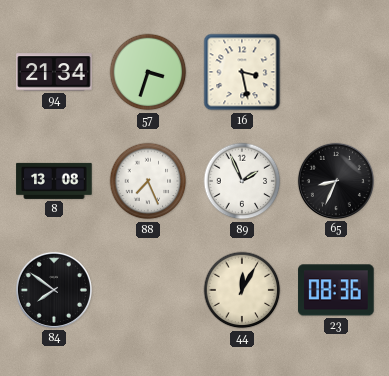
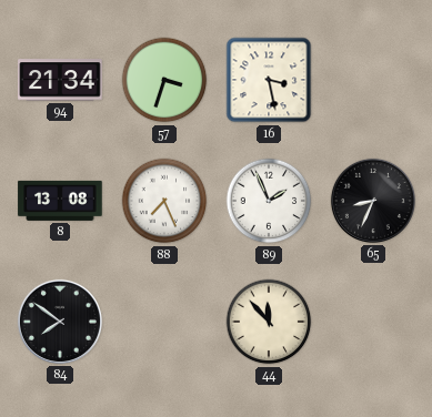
44: 12:05 -> 11:53
23: 08:36 -> none
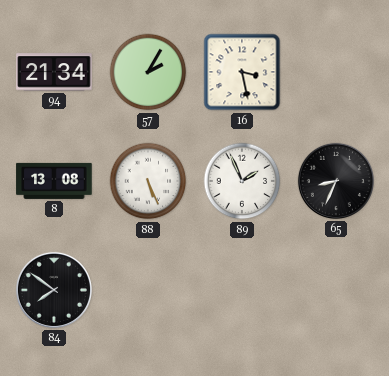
57: 3:33 -> 2:05
88: 7:26 -> 5:26
44: 11:53 -> none
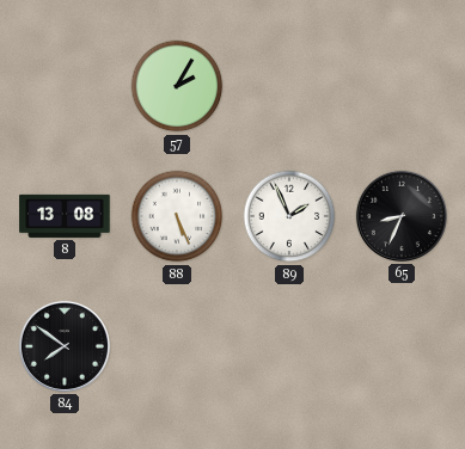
94: 21:34 -> none
16: 3:28 -> none
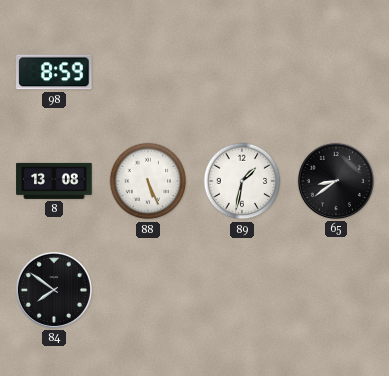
98: none -> 8:59
57: 2:05 -> none
89: 1:56 -> 1:32
65: 8:34 -> 8:39
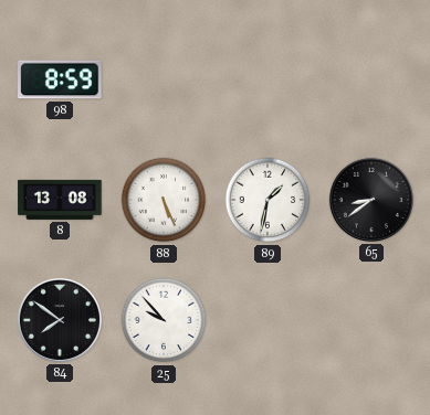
25: none -> 9:53
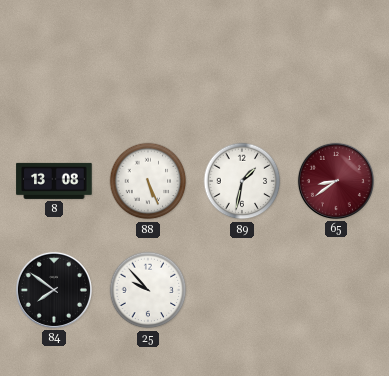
98: 8:59 -> none
65 dial: black -> burgundy
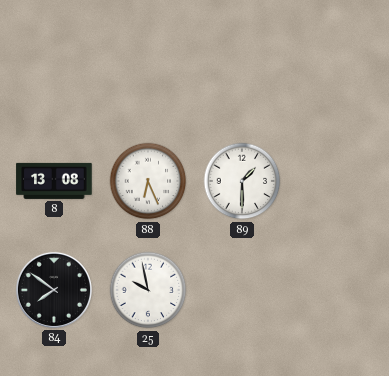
88: 5:26 -> 6:26
89: 1:32 -> 1:30
65: 8:39 -> none
25: 9:53 -> 9:58
